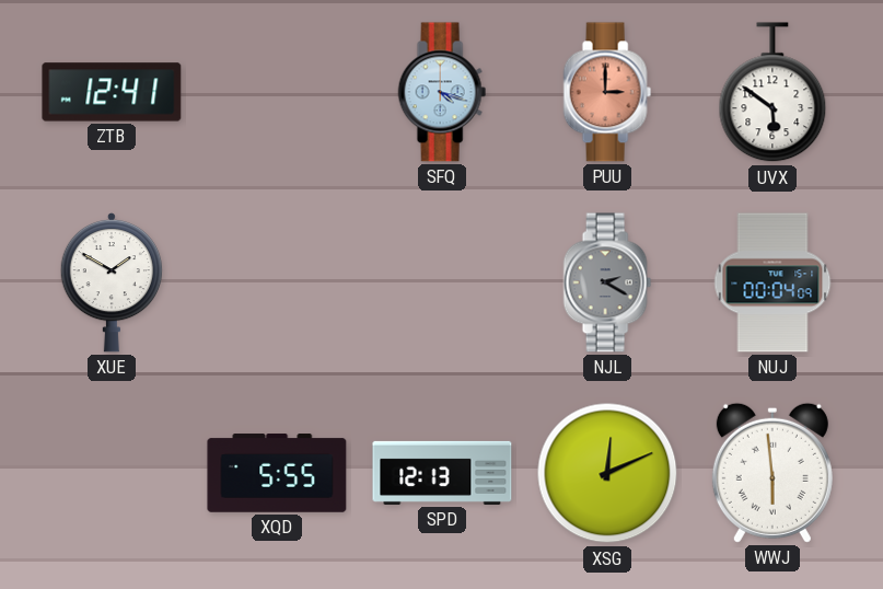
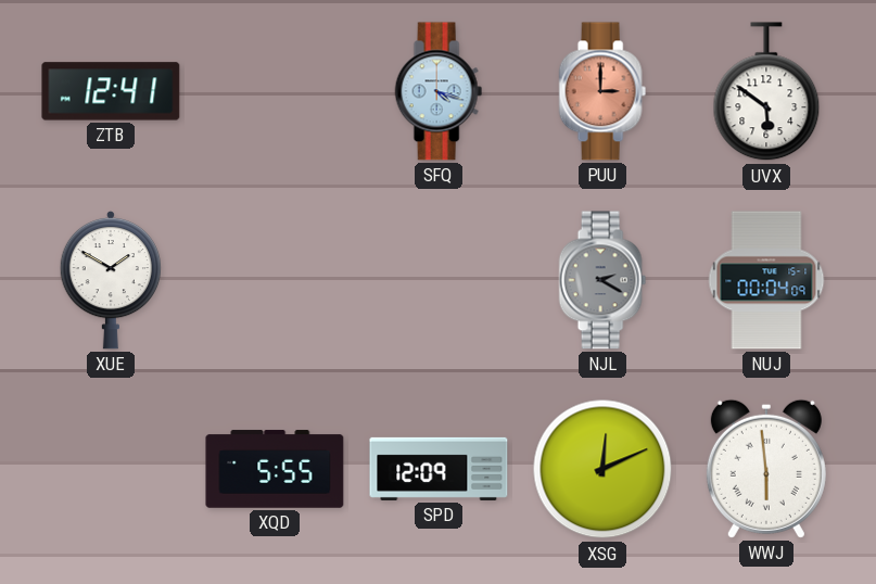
SPD: 12:13 -> 12:09
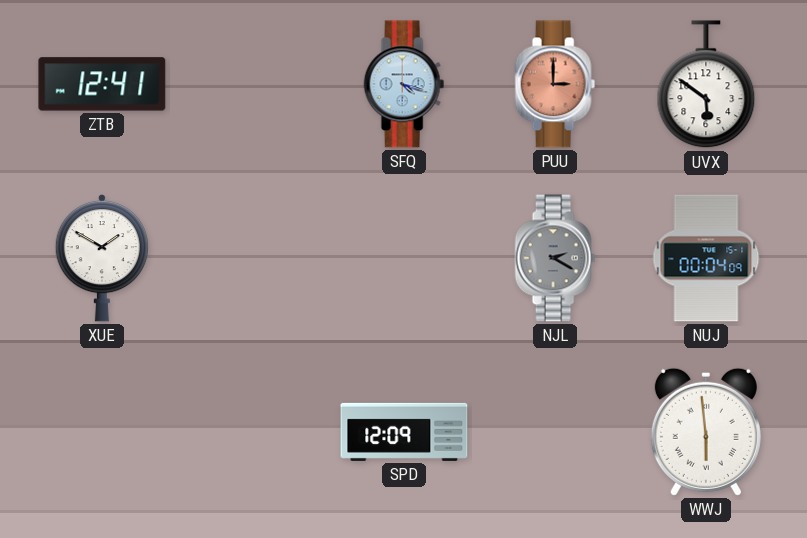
XQD: 5:55 -> none
XSG: 12:11 -> none
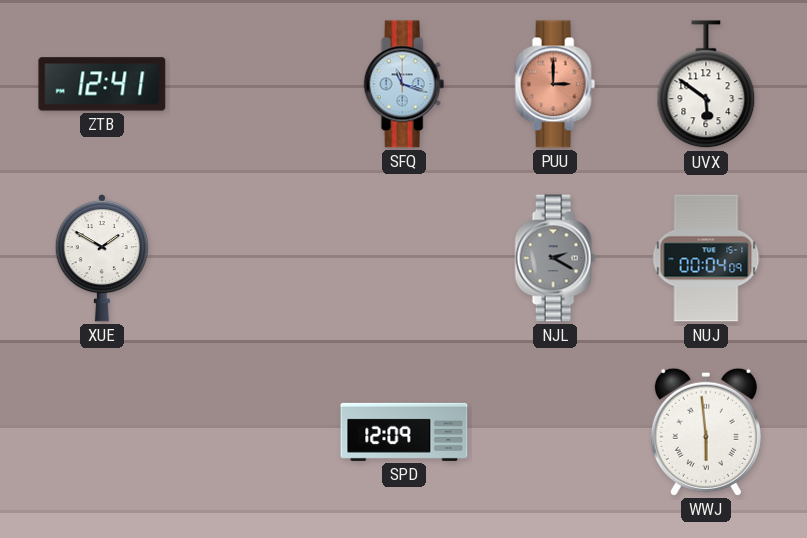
SFQ: 4:18 -> 11:18
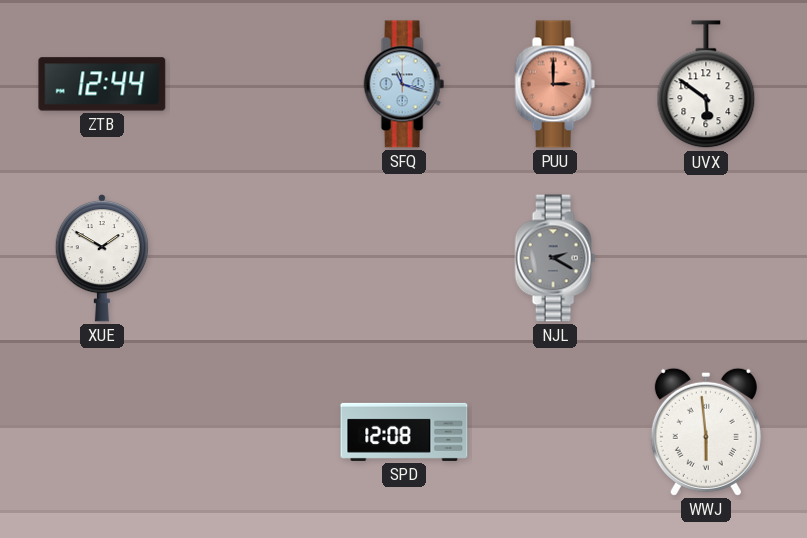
ZTB: 12:41 -> 12:44
NUJ: 00:04 -> none
SPD: 12:09 -> 12:08
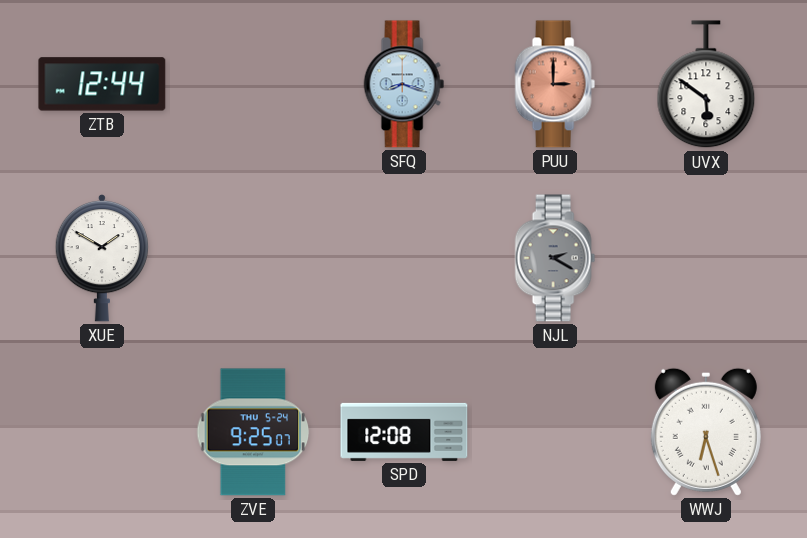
SFQ: 11:18 -> 8:18
ZVE: none -> 9:25
WWJ: 5:59 -> 6:27
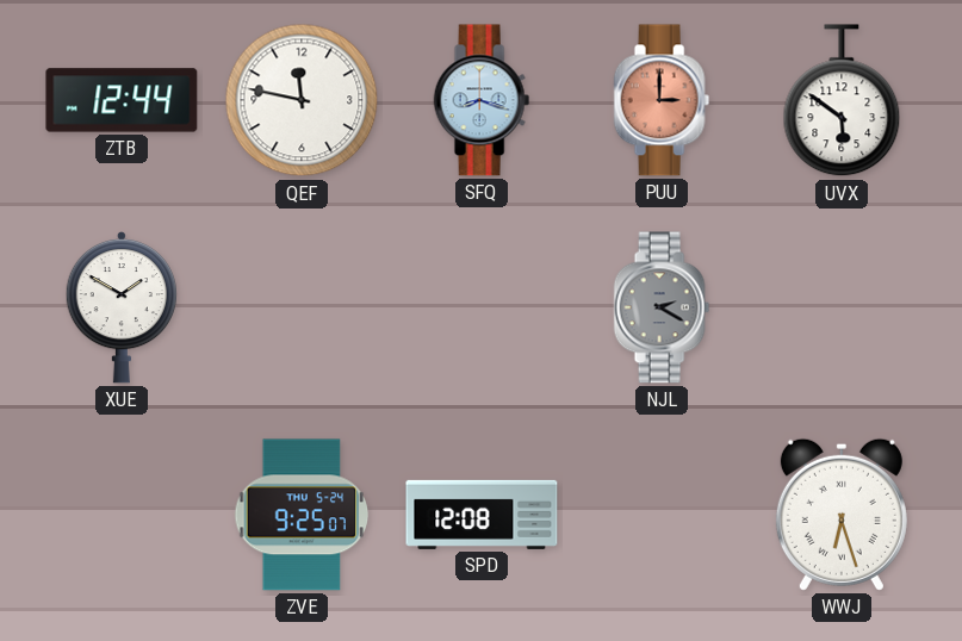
QEF: none -> 11:47
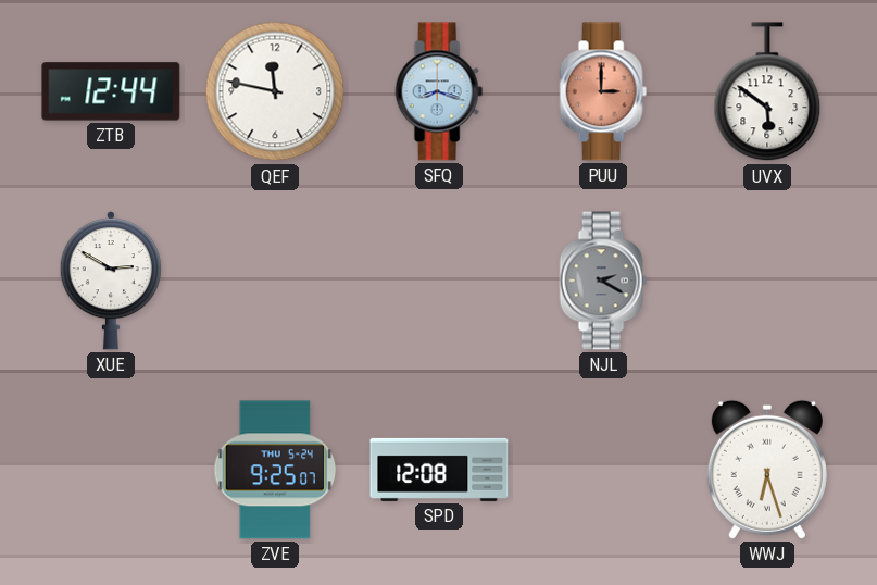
XUE: 1:50 -> 2:50
